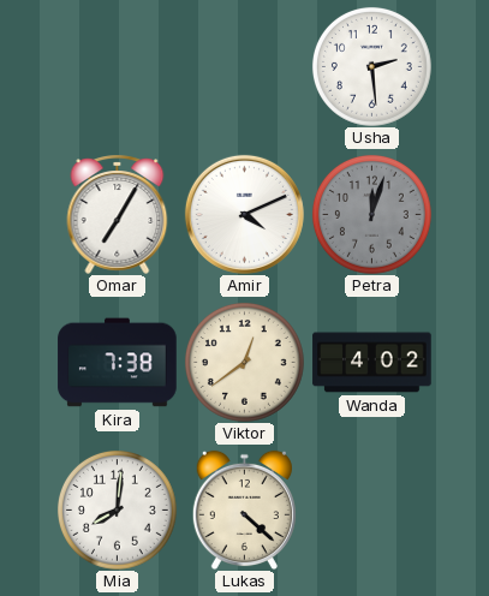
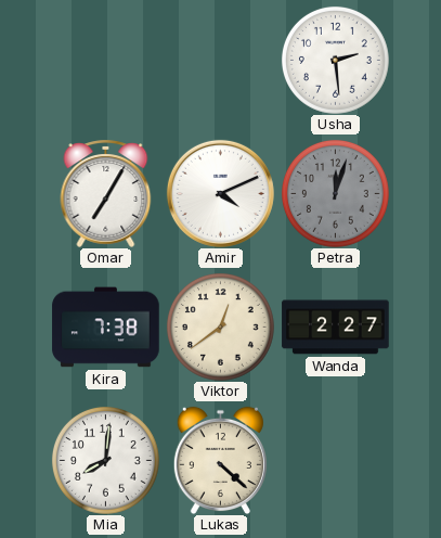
Wanda: 4:02 -> 2:27
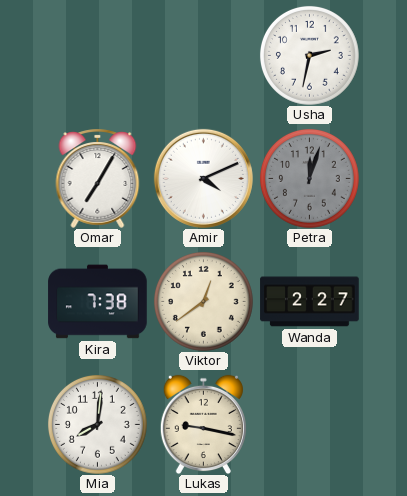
Usha: 2:29 -> 2:32
Lukas: 4:22 -> 9:17
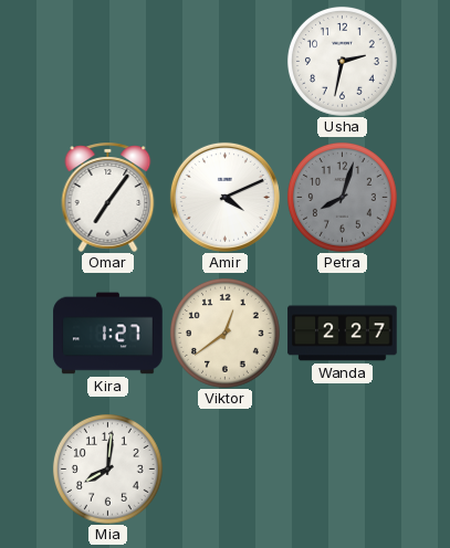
Omar: 7:05 -> 7:06
Petra: 12:03 -> 8:03
Kira: 7:38 -> 1:27
Lukas: 9:17 -> none
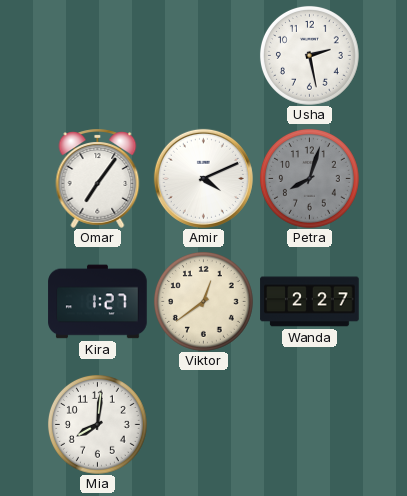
Usha: 2:32 -> 2:28
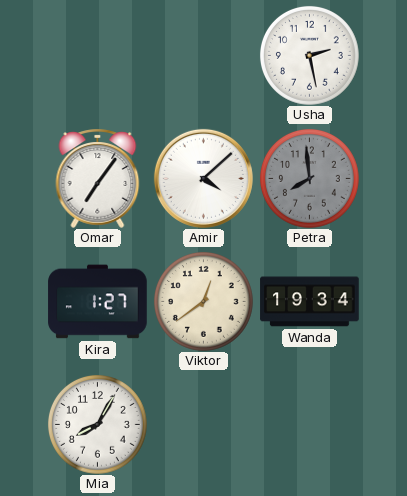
Amir: 4:11 -> 4:08
Petra: 8:03 -> 7:59
Wanda: 2:27 -> 19:34
Mia: 8:01 -> 8:05
